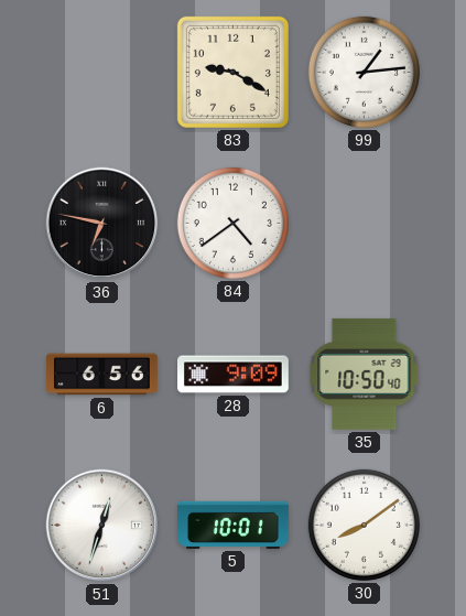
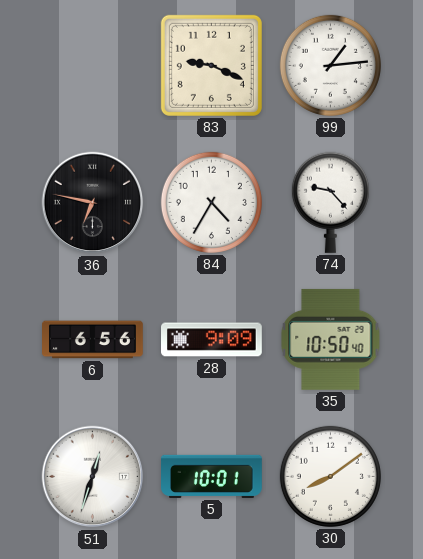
83: 9:20 -> 9:19
84: 4:39 -> 4:35
74: none -> 9:23
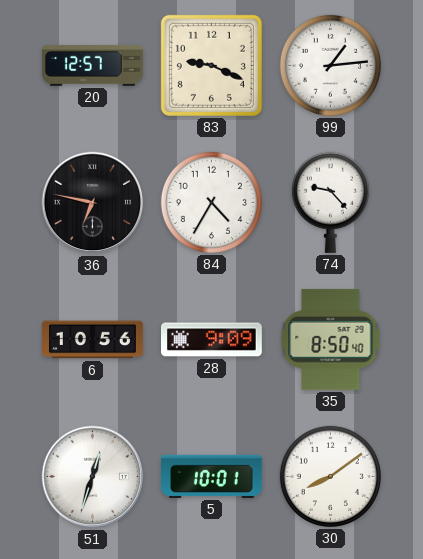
20: none -> 12:57
6: 6:56 -> 10:56
35: 10:50 -> 8:50
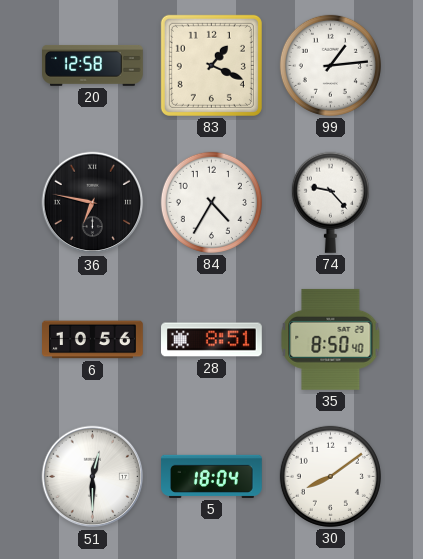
20: 12:57 -> 12:58
83: 9:19 -> 1:19
28: 9:09 -> 8:51
51: 12:33 -> 12:30
5: 10:01 -> 18:04
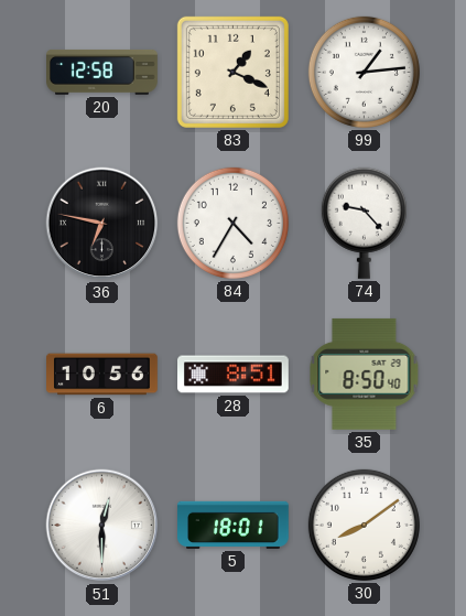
5: 18:04 -> 18:01
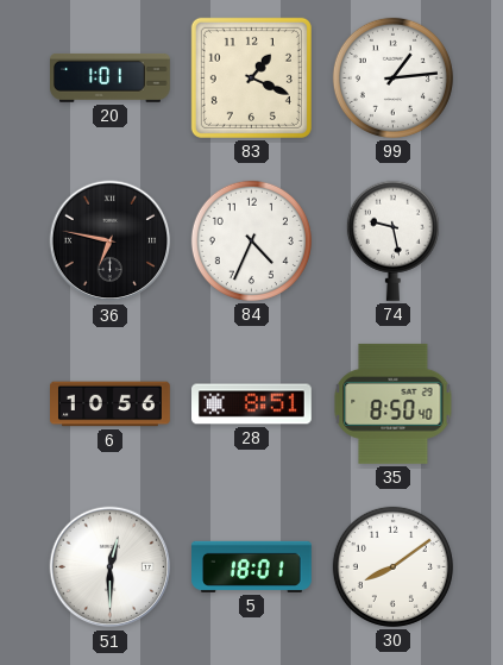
20: 12:58 -> 1:01
84: 4:35 -> 4:34
74: 9:23 -> 9:28
